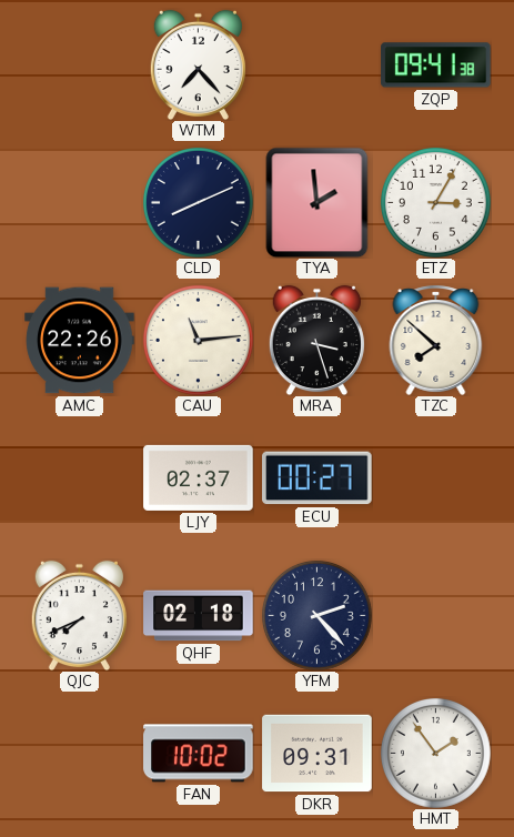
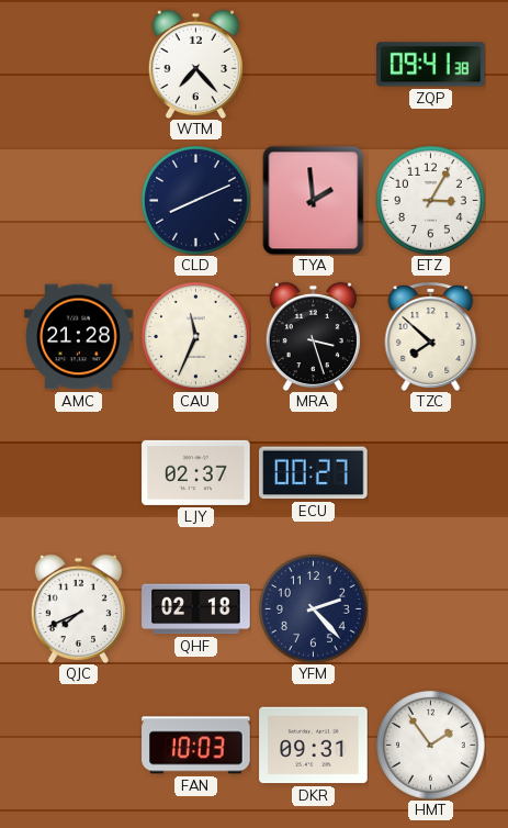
AMC: 22:26 -> 21:28
CAU: 11:14 -> 11:34
FAN: 10:02 -> 10:03
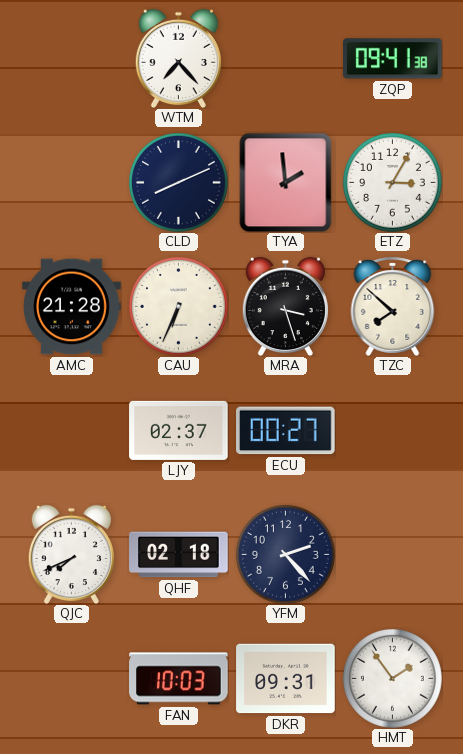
CAU: 11:34 -> 6:34
